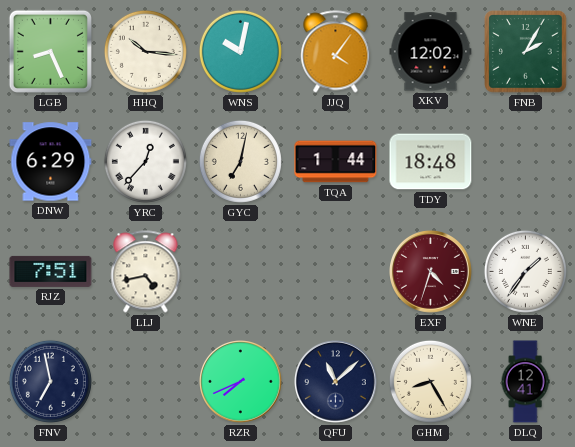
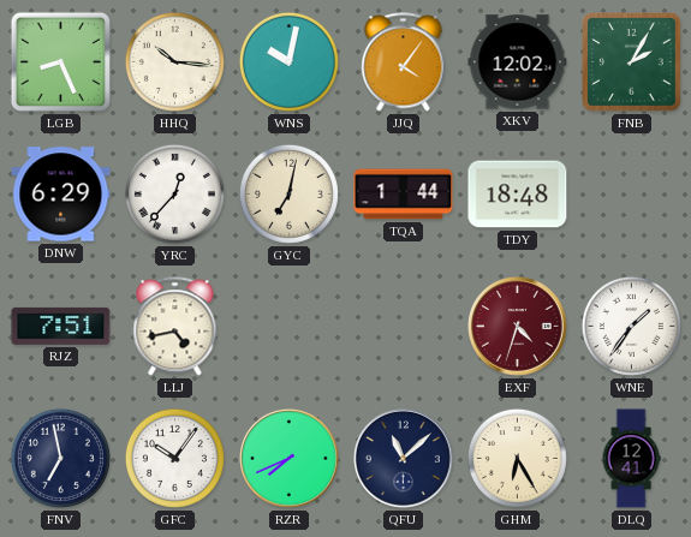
GFC: none -> 10:06
GHM: 8:25 -> 6:25
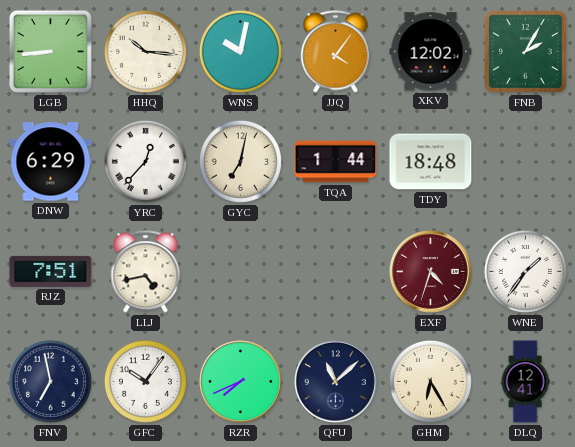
LGB: 8:26 -> 8:44
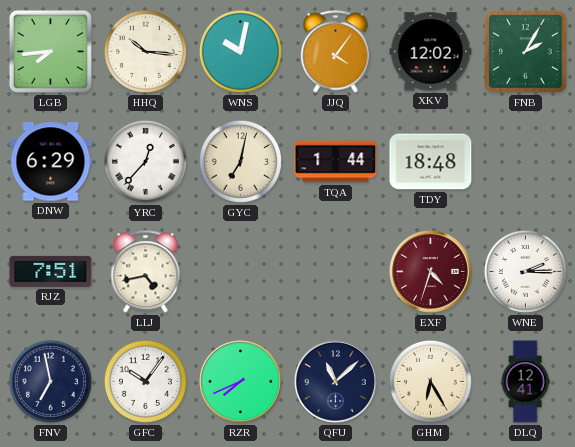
LGB: 8:44 -> 7:44
WNE: 1:36 -> 2:15
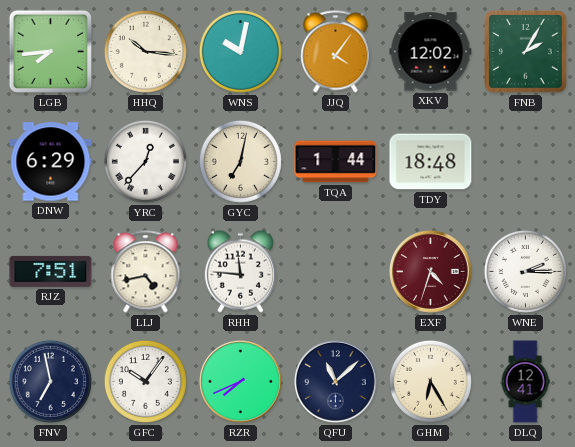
RHH: none -> 11:46
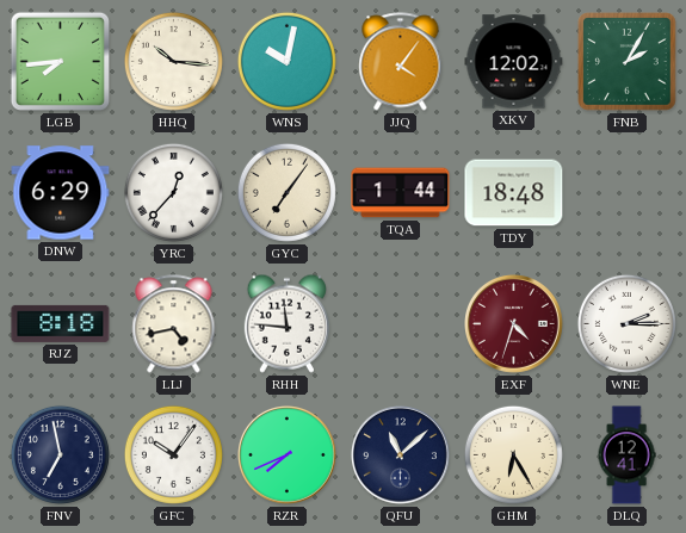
GYC: 7:02 -> 7:06
RJZ: 7:51 -> 8:18
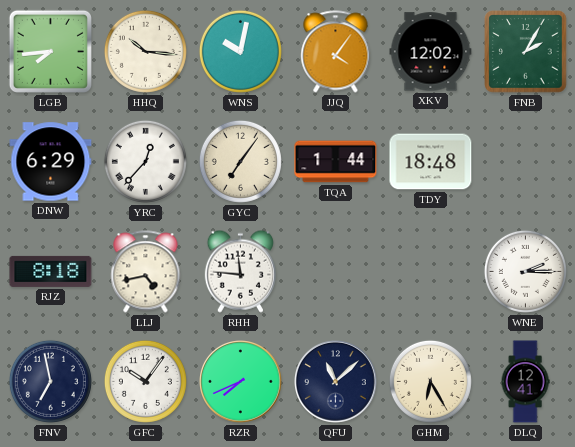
EXF: 4:33 -> none
